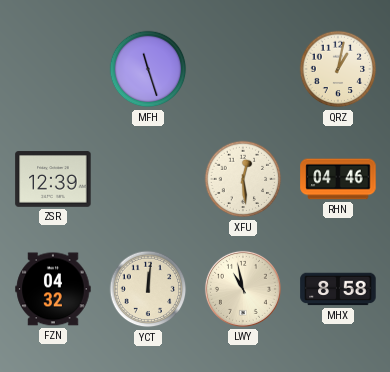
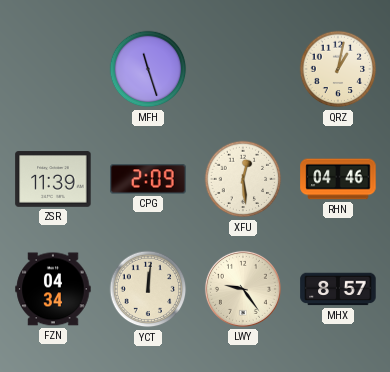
ZSR: 12:39 -> 11:39
CPG: none -> 2:09
FZN: 04:32 -> 04:34
LWY: 10:58 -> 9:24
MHX: 8:58 -> 8:57
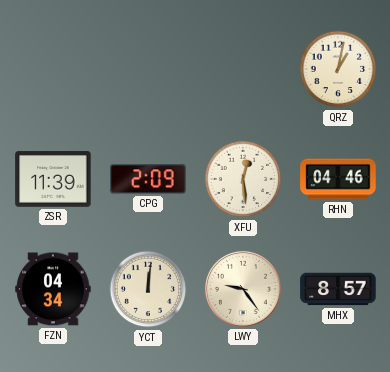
MFH: 11:27 -> none
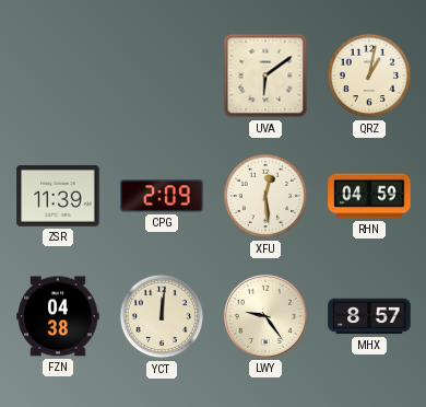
UVA: none -> 6:09
RHN: 04:46 -> 04:59
FZN: 04:34 -> 04:38
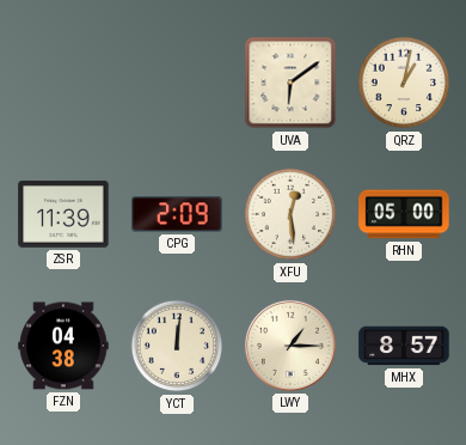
RHN: 04:59 -> 05:00
LWY: 9:24 -> 1:15
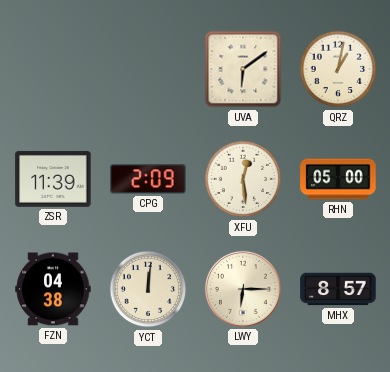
LWY: 1:15 -> 6:15
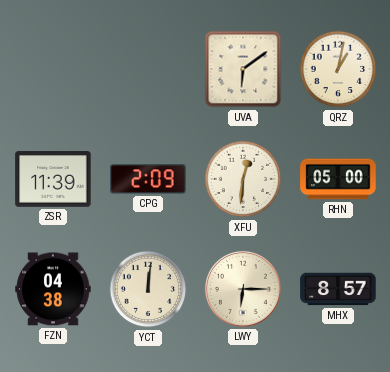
XFU: 12:29 -> 12:31
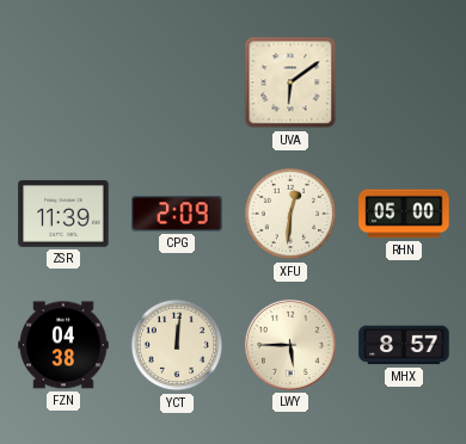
QRZ: 1:02 -> none
LWY: 6:15 -> 5:45
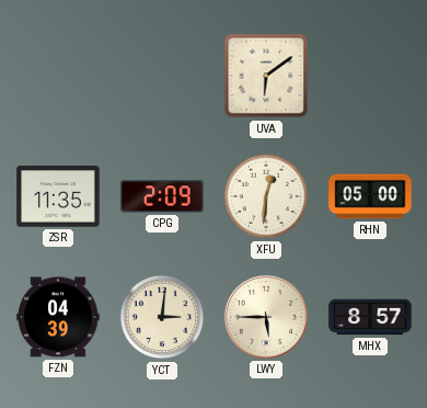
ZSR: 11:39 -> 11:35
FZN: 04:38 -> 04:39
YCT: 12:01 -> 3:01
